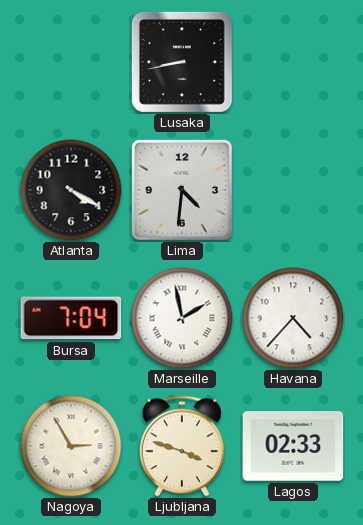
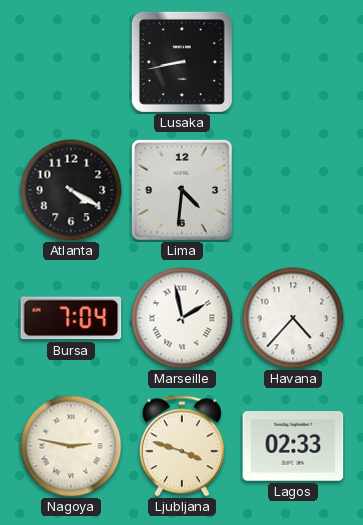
Nagoya: 2:55 -> 2:47
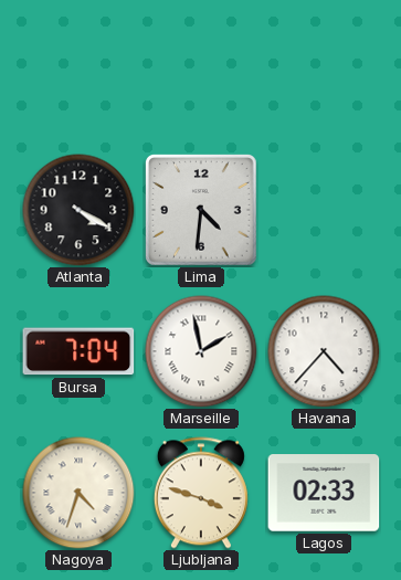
Lusaka: 8:43 -> none
Nagoya: 2:47 -> 4:33
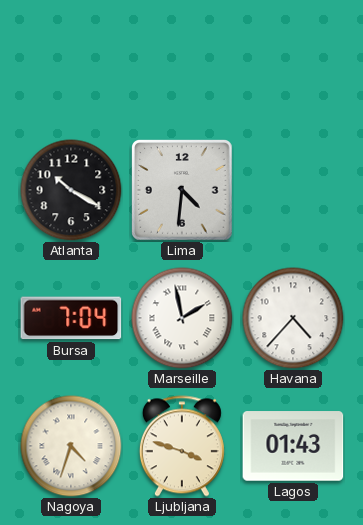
Atlanta: 4:20 -> 10:20
Lagos: 02:33 -> 01:43
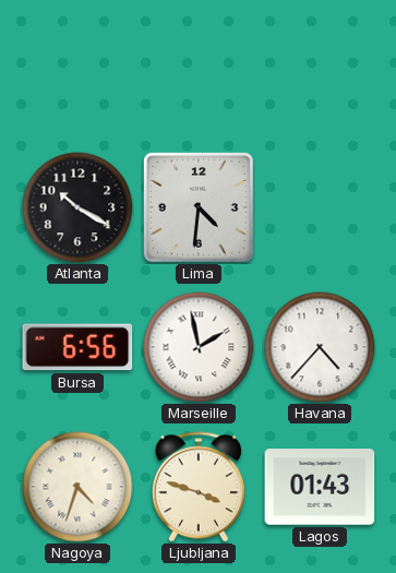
Bursa: 7:04 -> 6:56
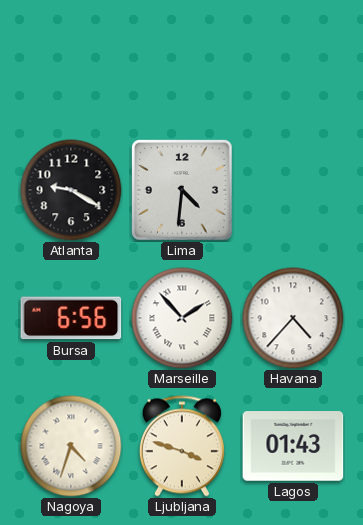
Atlanta: 10:20 -> 9:20
Marseille: 1:58 -> 1:53
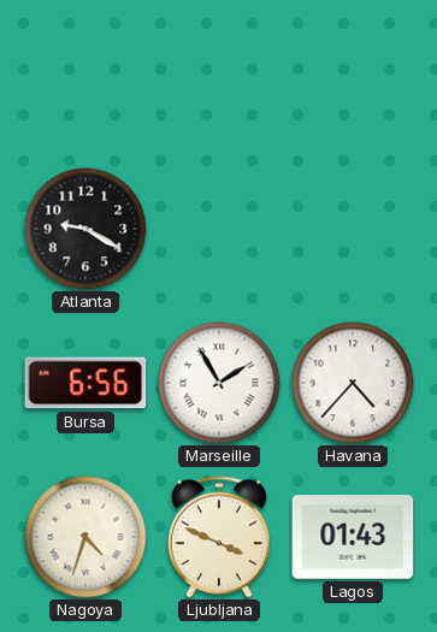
Lima: 4:31 -> none
Marseille: 1:53 -> 1:55
Ljubljana: 3:48 -> 3:49
